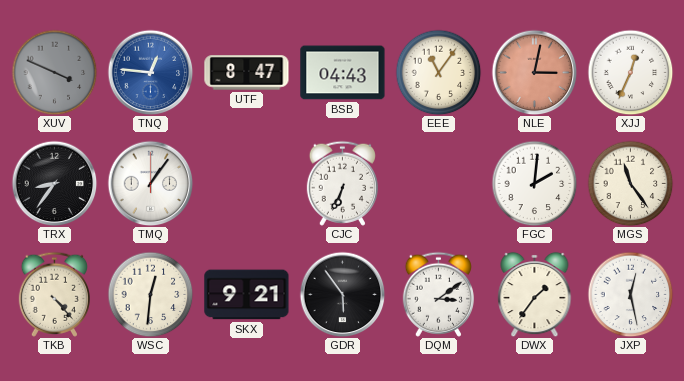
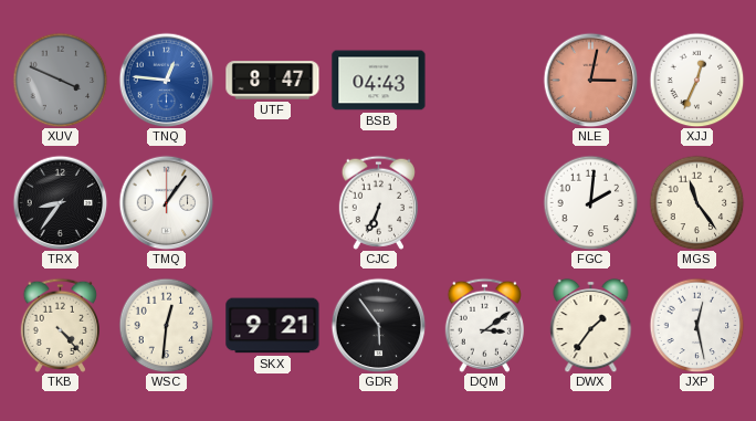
EEE: 11:06 -> none
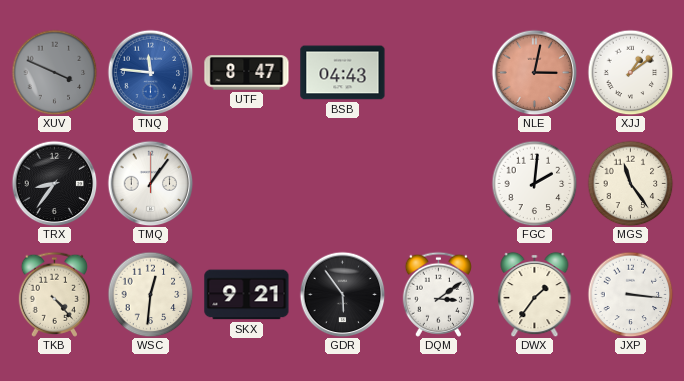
TNQ: 12:46 -> 11:46
XJJ: 12:34 -> 1:09
CJC: 6:34 -> none
JXP: 12:28 -> 3:16
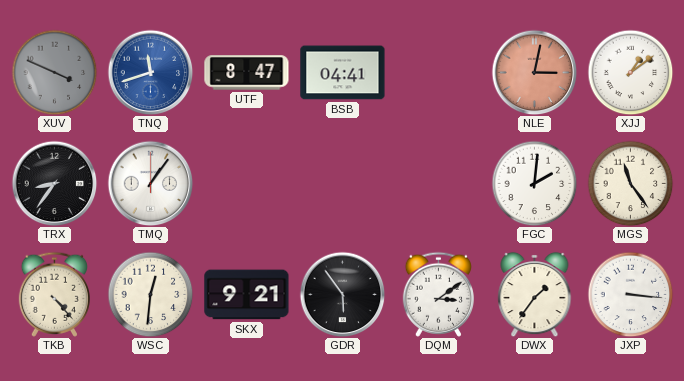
TNQ: 11:46 -> 11:42
BSB: 04:43 -> 04:41
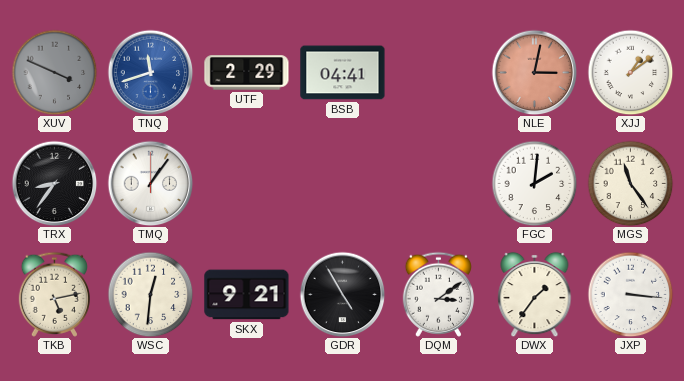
UTF: 8:47 -> 2:29
TKB: 4:23 -> 5:13
GDR: 5:54 -> 4:55
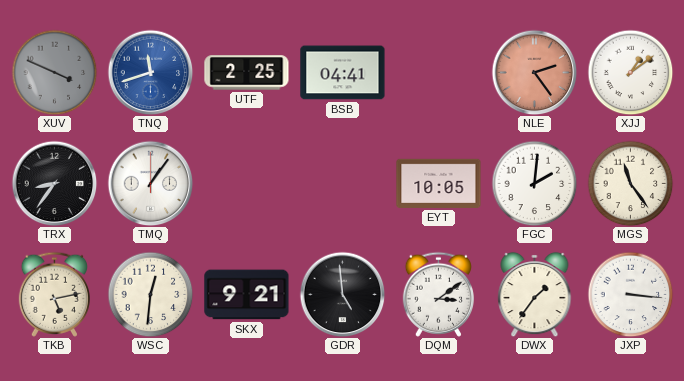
UTF: 2:29 -> 2:25
NLE: 3:02 -> 2:24
EYT: none -> 10:05
GDR: 4:55 -> 4:59
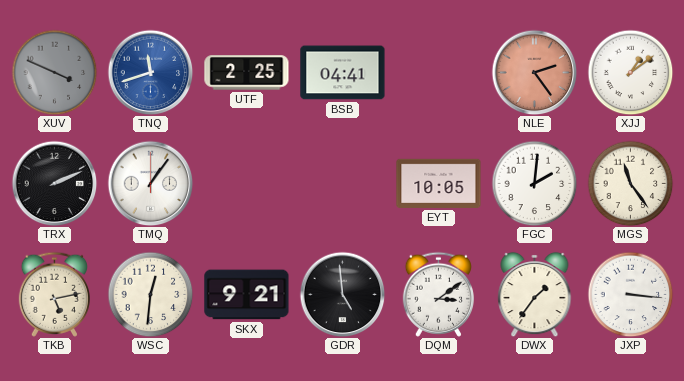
TRX: 8:36 -> 2:11
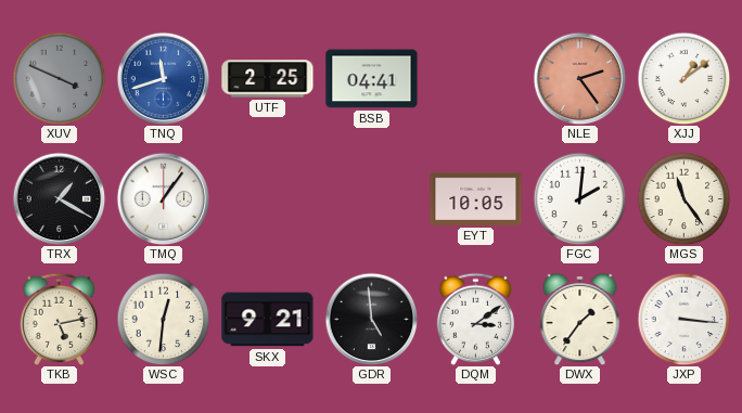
TRX: 2:11 -> 1:20
